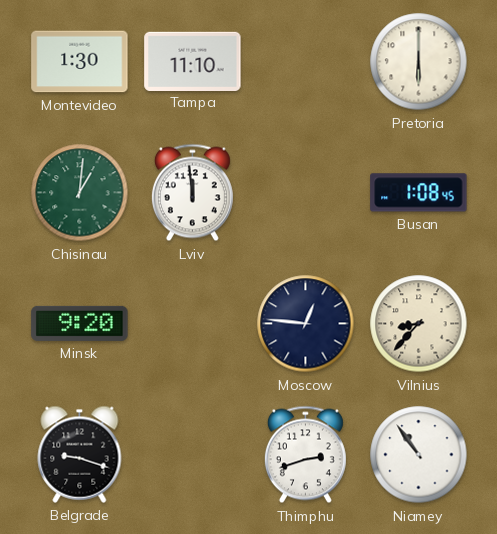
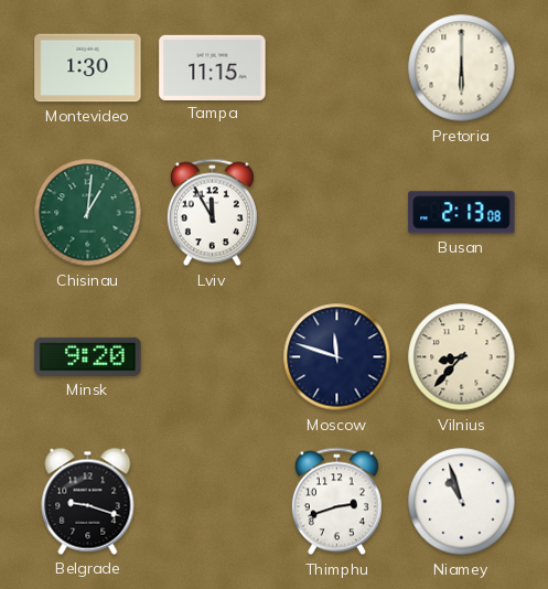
Tampa: 11:10 -> 11:15
Lviv: 11:59 -> 11:55
Busan: 1:08 -> 2:13
Moscow: 12:46 -> 11:48
Niamey: 10:54 -> 10:57
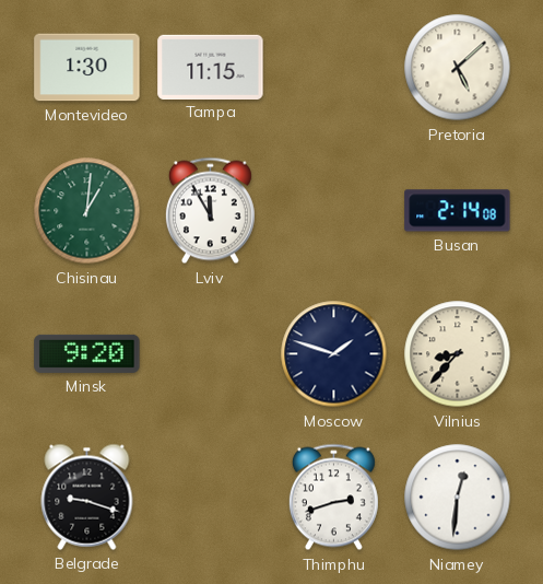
Pretoria: 6:00 -> 5:08
Busan: 2:13 -> 2:14
Moscow: 11:48 -> 1:48
Niamey: 10:57 -> 12:31
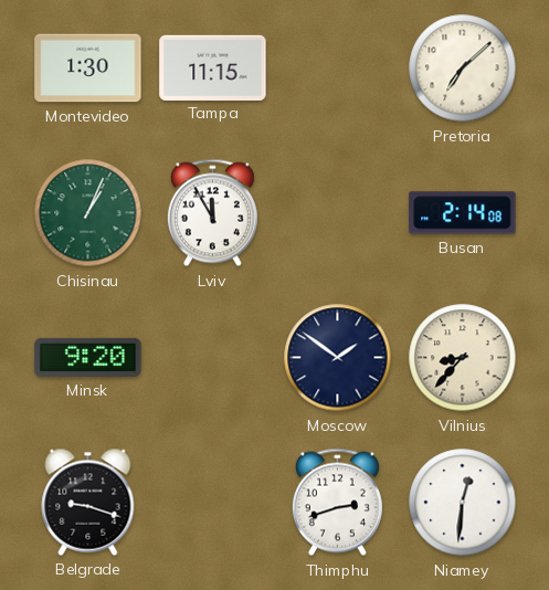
Pretoria: 5:08 -> 7:08
Chisinau: 1:01 -> 1:04
Moscow: 1:48 -> 1:51
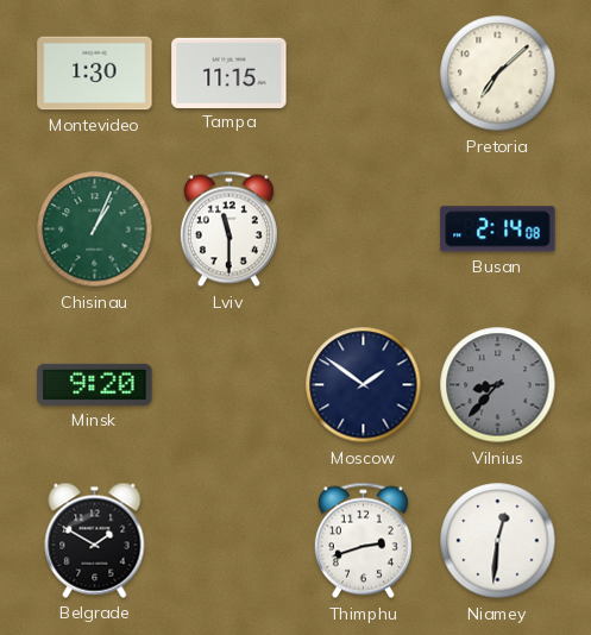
Lviv: 11:55 -> 11:30
Vilnius dial: cream -> grey
Belgrade: 9:18 -> 1:50
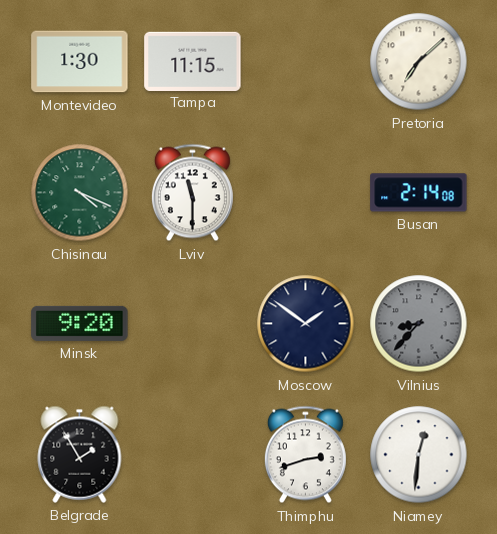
Chisinau: 1:04 -> 4:19
Belgrade: 1:50 -> 1:55
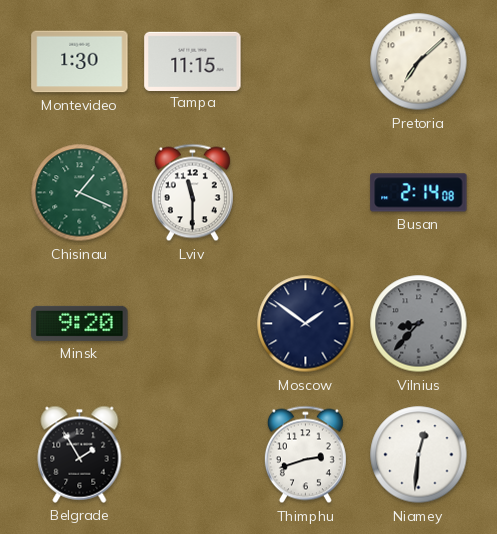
Chisinau: 4:19 -> 1:19
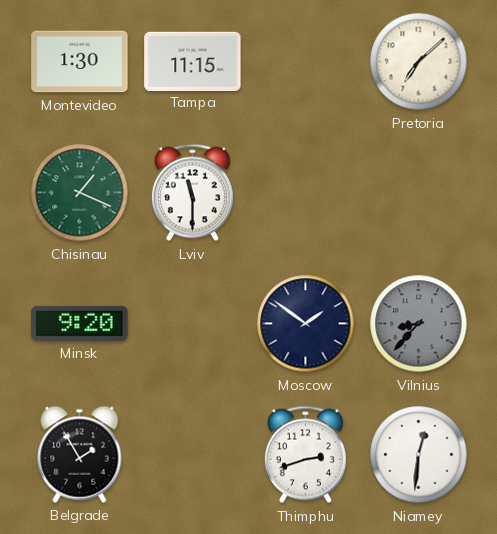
Busan: 2:14 -> none
